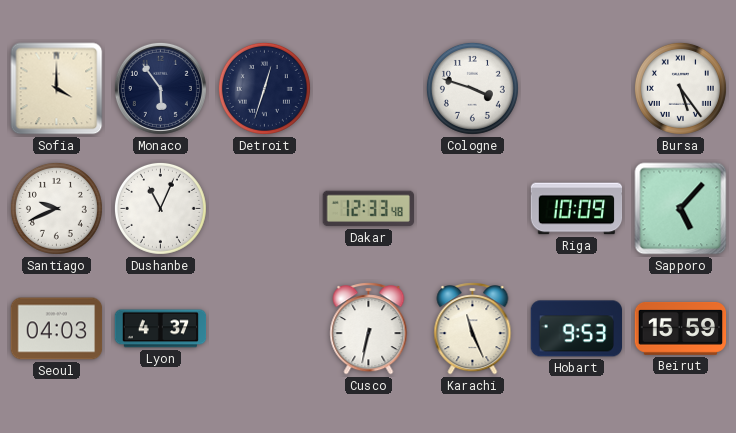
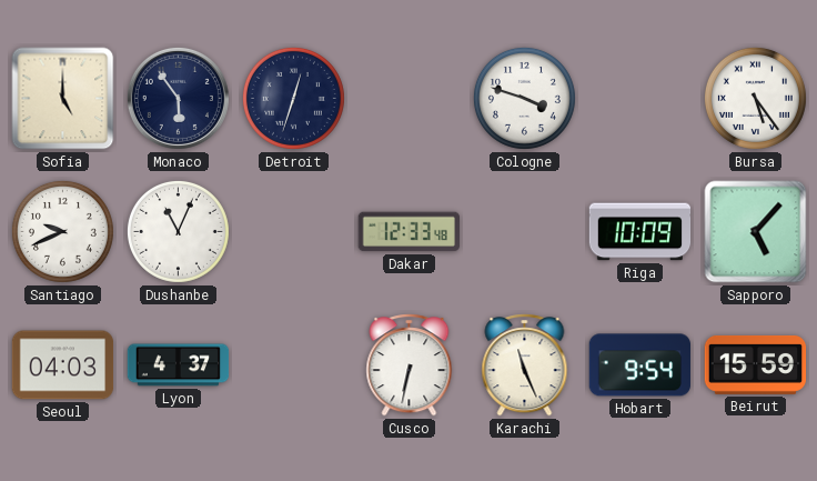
Sofia: 4:00 -> 5:00
Hobart: 9:53 -> 9:54
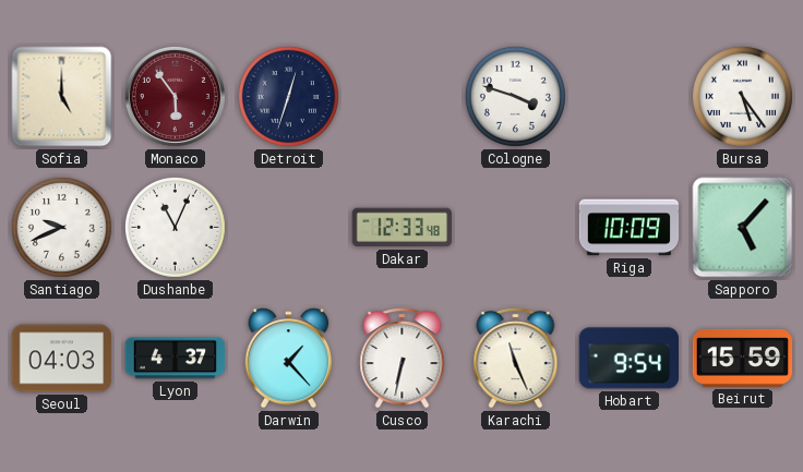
Monaco dial: navy -> burgundy
Darwin: none -> 1:23
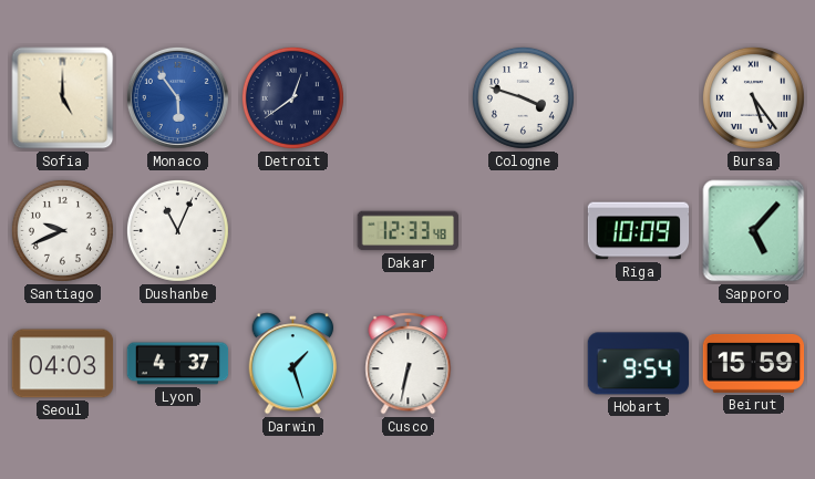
Monaco dial: burgundy -> blue
Detroit: 12:33 -> 12:39
Darwin: 1:23 -> 1:27
Karachi: 11:26 -> none
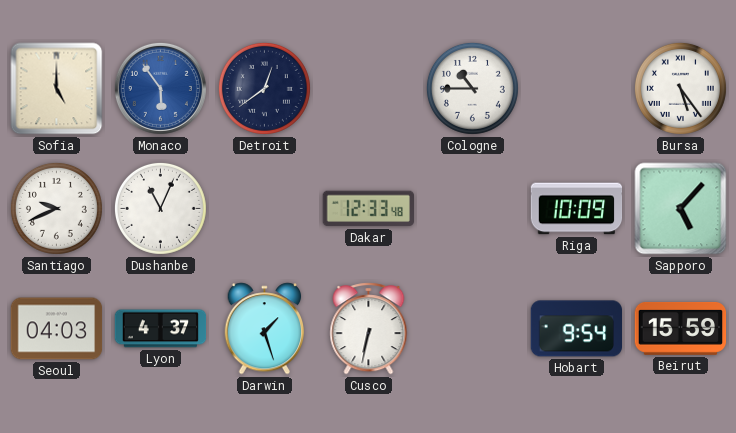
Cologne: 3:48 -> 10:45
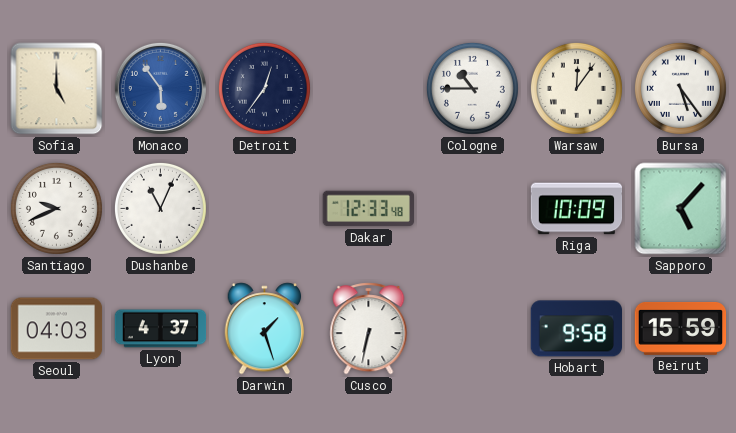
Detroit: 12:39 -> 12:36
Warsaw: none -> 12:06
Hobart: 9:54 -> 9:58
